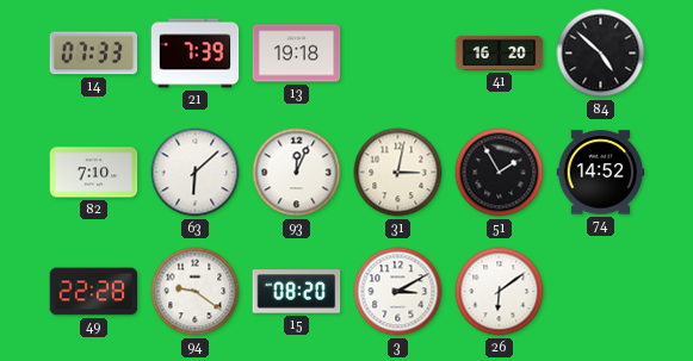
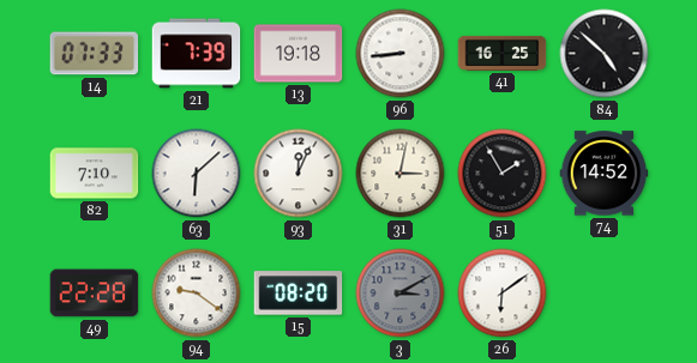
96: none -> 8:44
41: 16:20 -> 16:25
3 dial: white -> grey
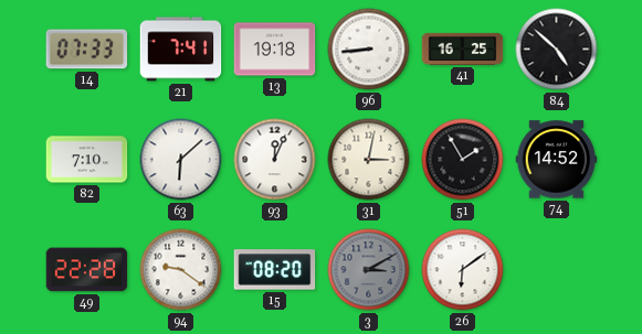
21: 7:39 -> 7:41
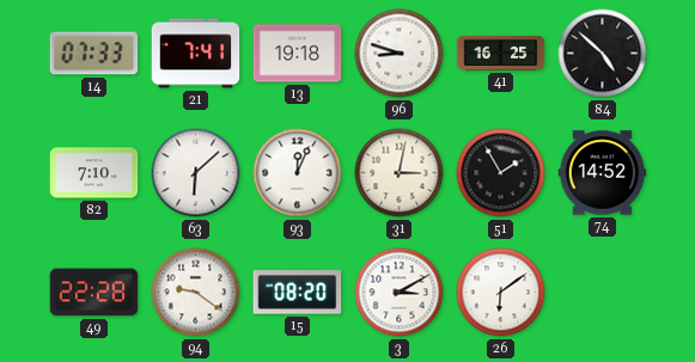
96: 8:44 -> 8:48
3 dial: grey -> white
